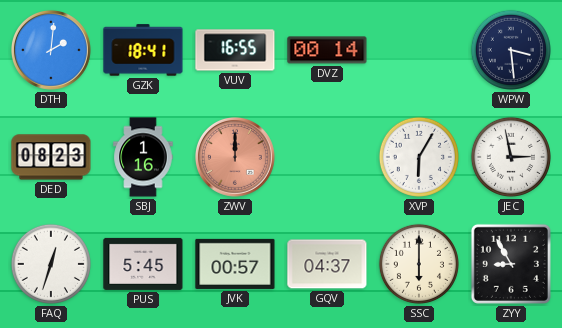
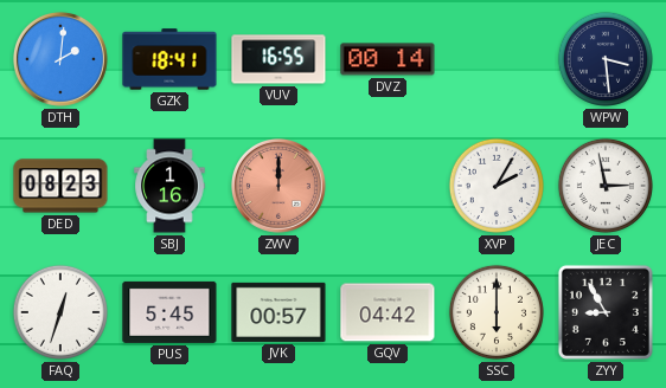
XVP: 6:05 -> 2:05
GQV: 04:37 -> 04:42
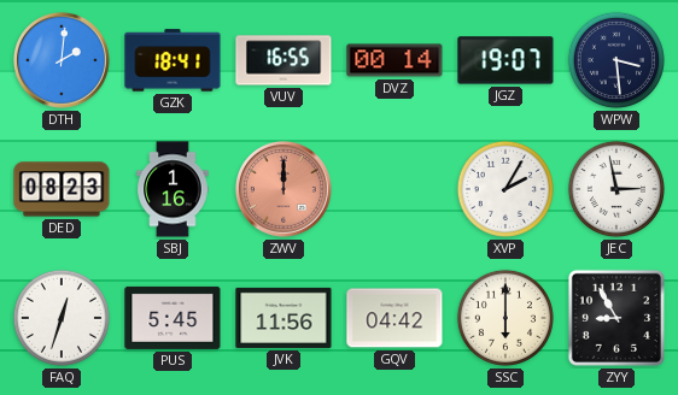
JGZ: none -> 19:07
JVK: 00:57 -> 11:56
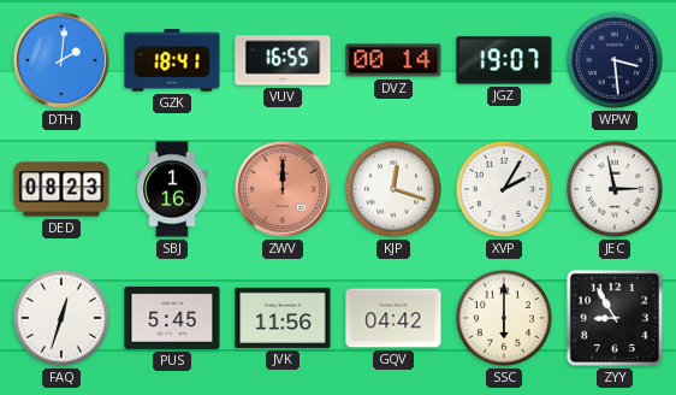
KJP: none -> 12:18
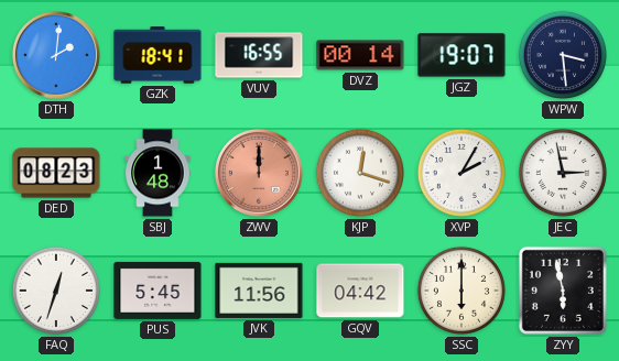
SBJ: 1:16 -> 1:48
ZYY: 8:55 -> 5:58
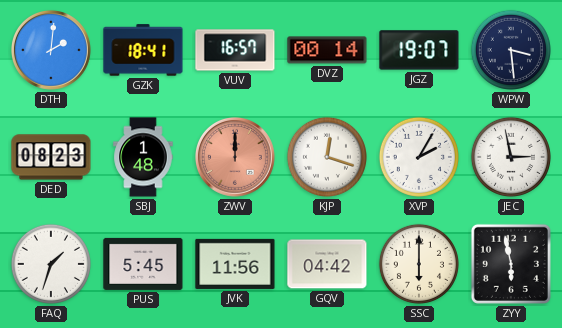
VUV: 16:55 -> 16:57
FAQ: 12:33 -> 1:33
